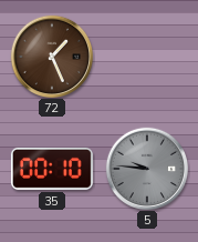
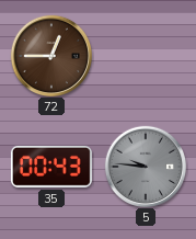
72: 1:26 -> 12:45
35: 00:10 -> 00:43
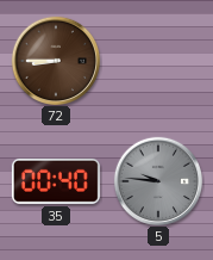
72: 12:45 -> 8:45
35: 00:43 -> 00:40
